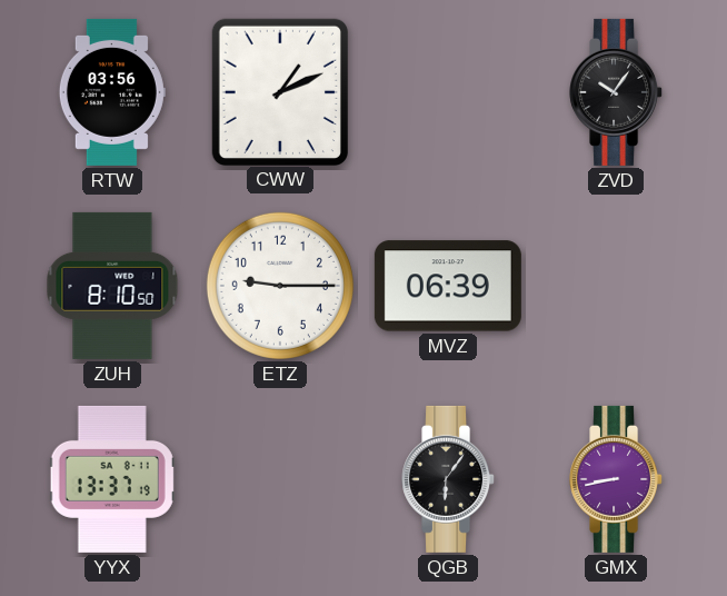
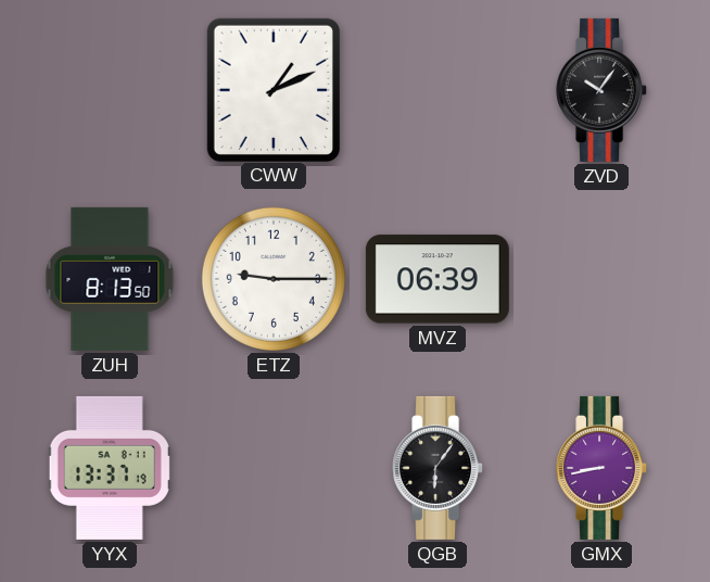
RTW: 03:56 -> none
ZUH: 8:10 -> 8:13
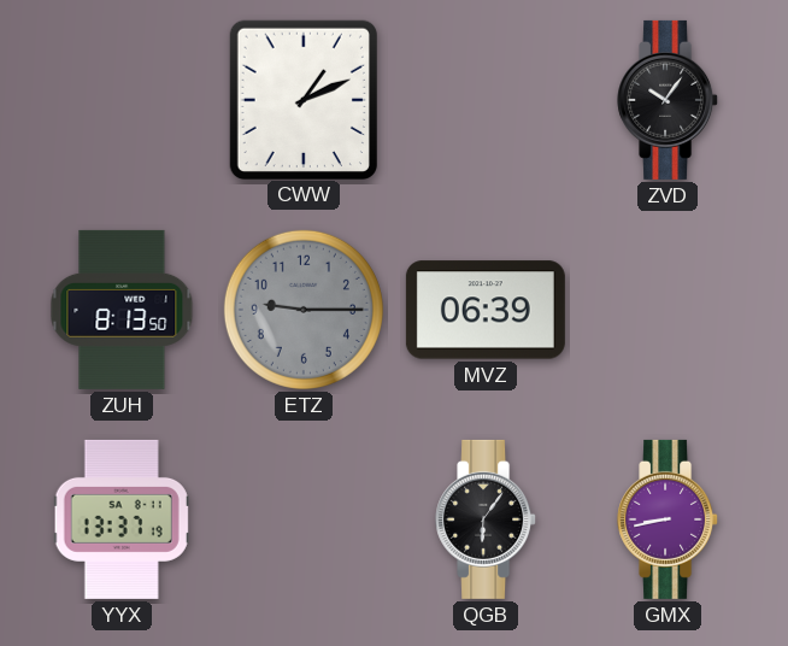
ETZ dial: white -> grey
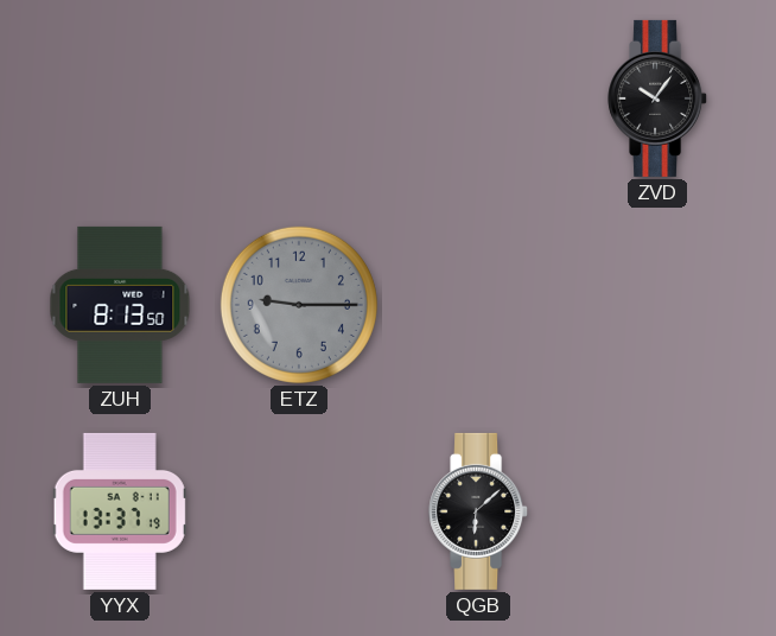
CWW: 1:11 -> none
MVZ: 06:39 -> none
QGB: 6:06 -> 6:08
GMX: 8:43 -> none
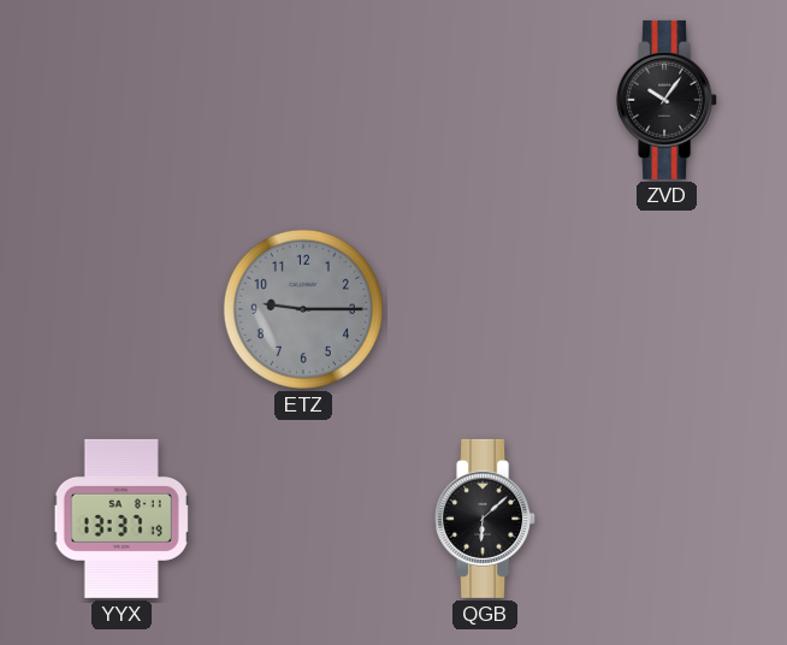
ZUH: 8:13 -> none
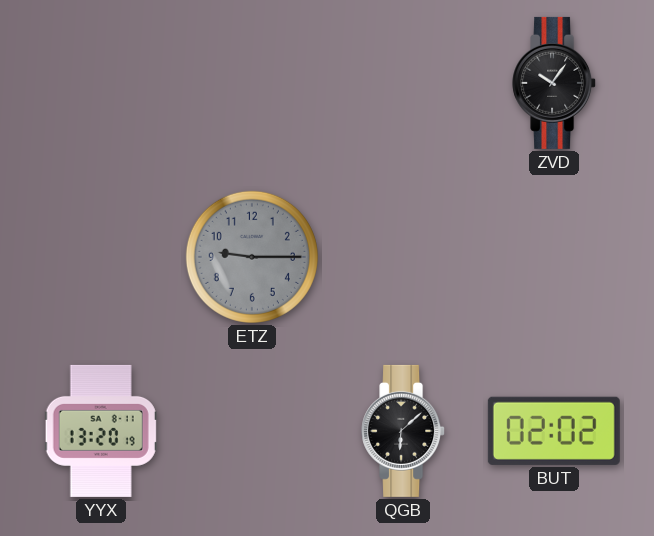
YYX: 13:37 -> 13:20
BUT: none -> 02:02
